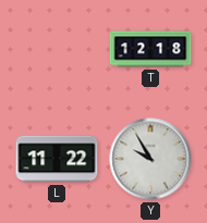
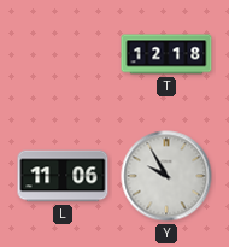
L: 11:22 -> 11:06
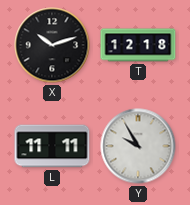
X: none -> 10:12
L: 11:06 -> 11:11
